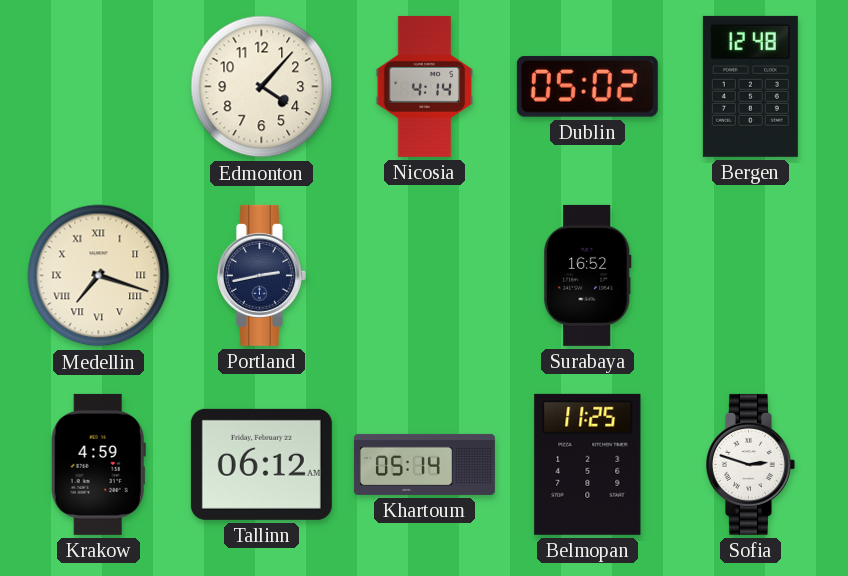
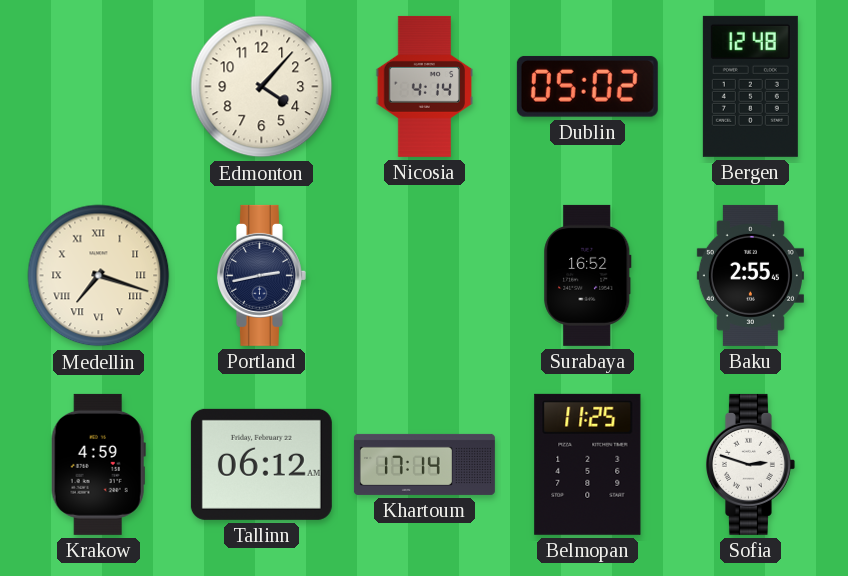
Baku: none -> 2:55
Khartoum: 05:14 -> 17:14
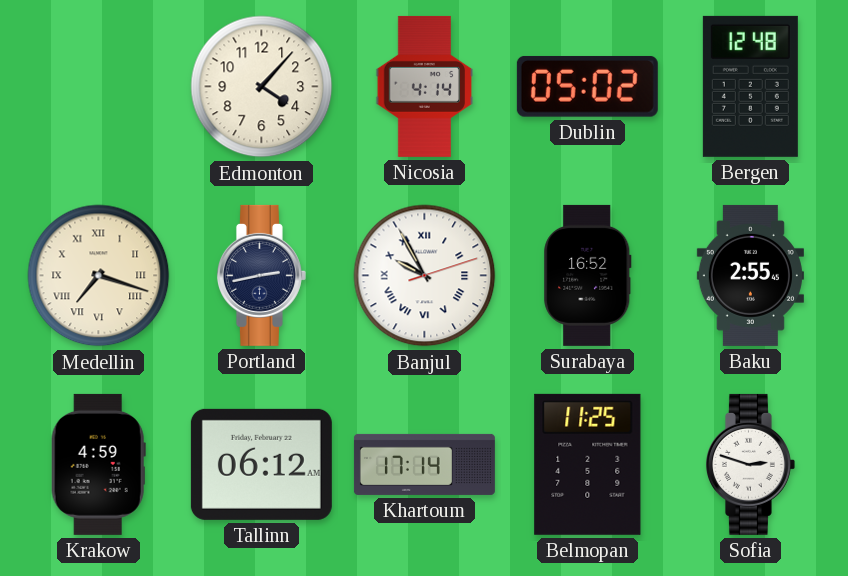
Banjul: none -> 9:55
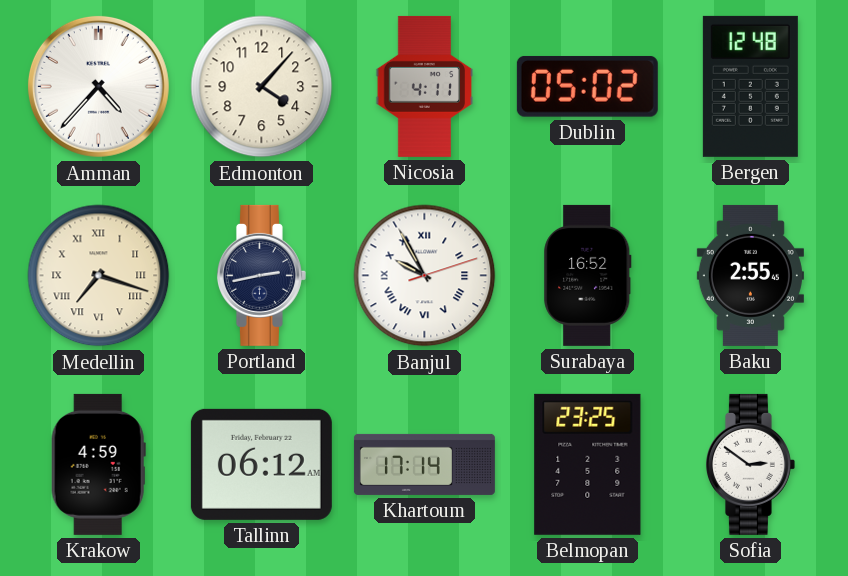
Amman: none -> 4:37
Nicosia: 4:14 -> 4:11
Belmopan: 11:25 -> 23:25
Sofia: 2:48 -> 2:51
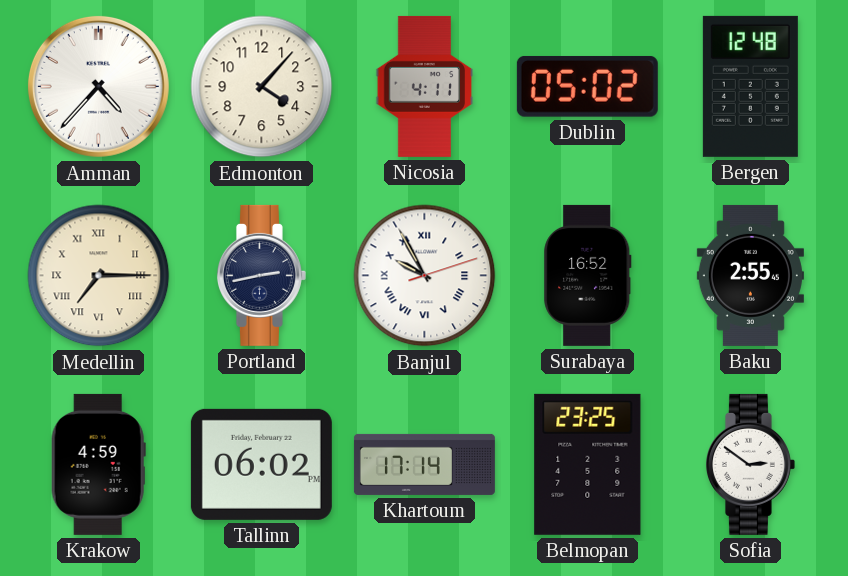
Medellin: 7:18 -> 7:15
Tallinn: 06:12 -> 06:02
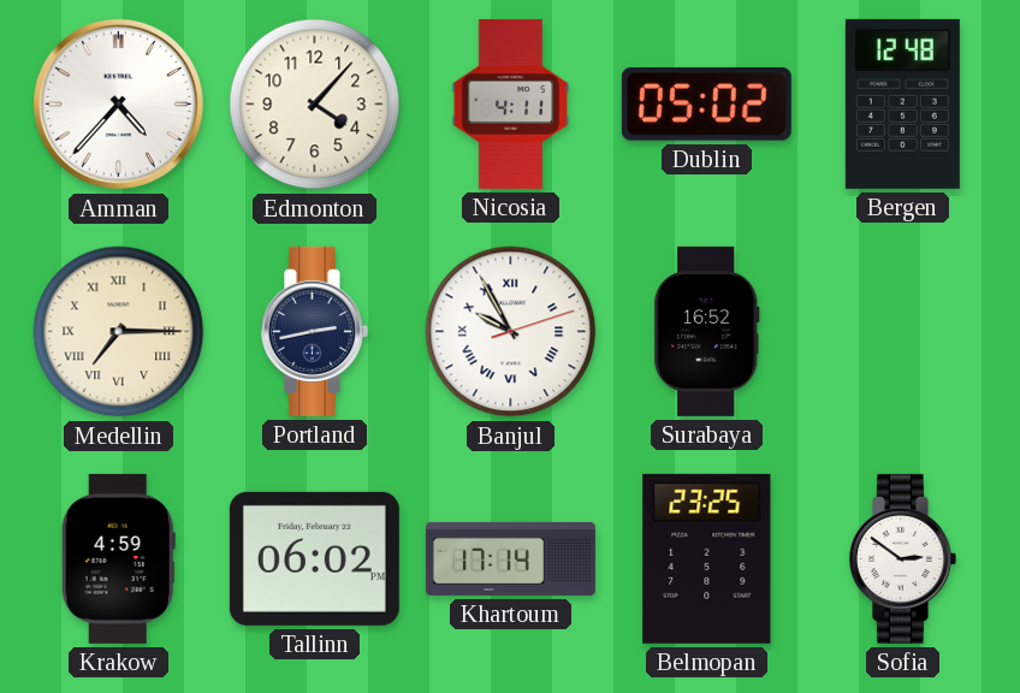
Baku: 2:55 -> none
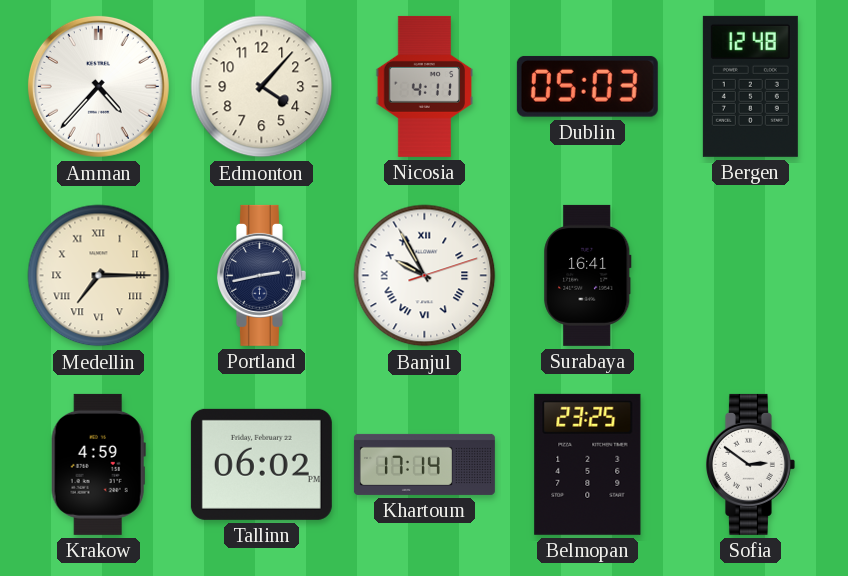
Dublin: 05:02 -> 05:03
Surabaya: 16:52 -> 16:41
